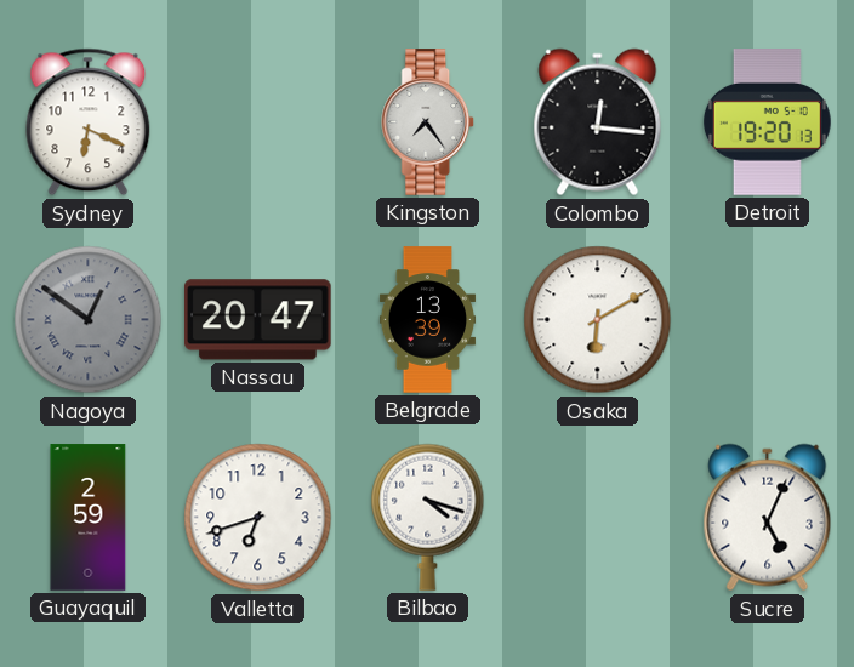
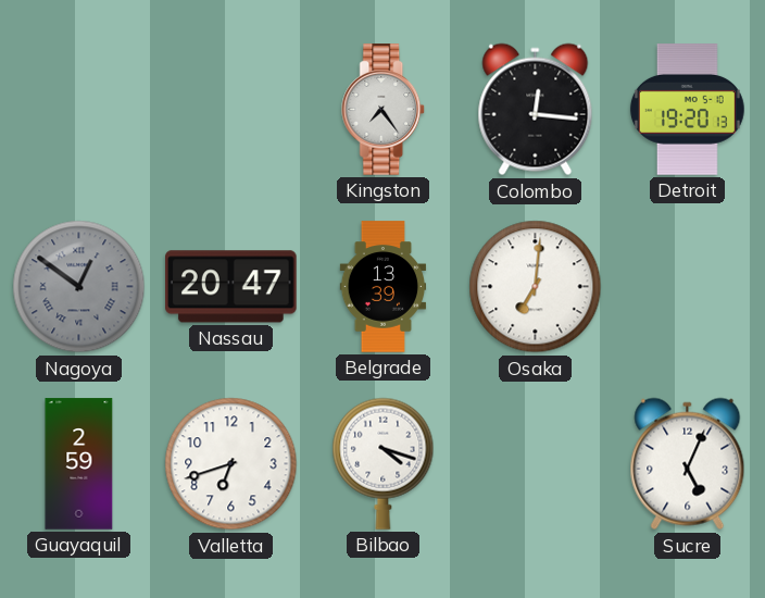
Sydney: 6:19 -> none
Osaka: 6:10 -> 7:01
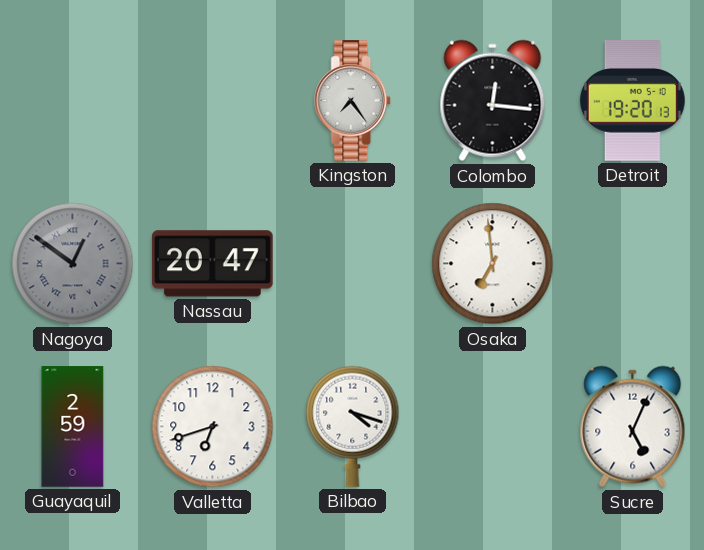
Belgrade: 13:39 -> none
Osaka: 7:01 -> 6:59
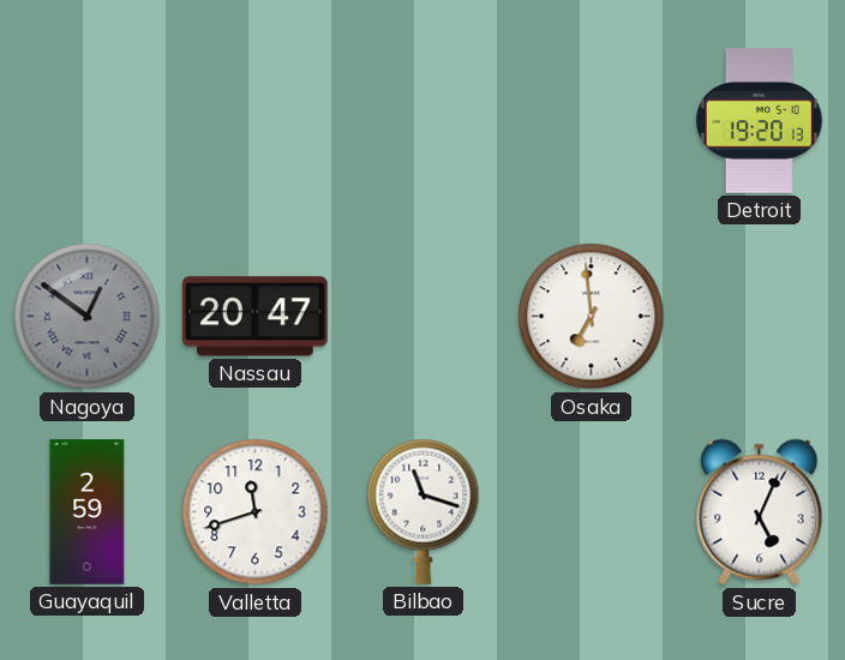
Kingston: 7:24 -> none
Colombo: 12:16 -> none
Valletta: 6:42 -> 11:42
Bilbao: 4:18 -> 11:18
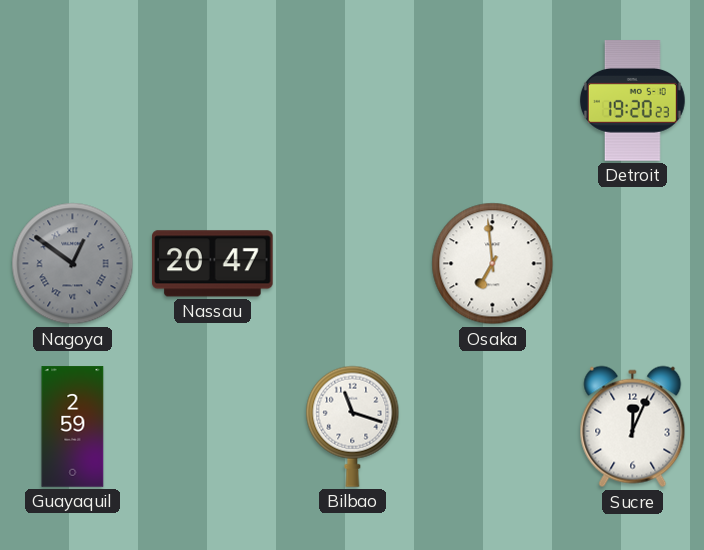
Detroit: 19:20:13 -> 19:20:23
Valletta: 11:42 -> none
Sucre: 5:04 -> 12:04
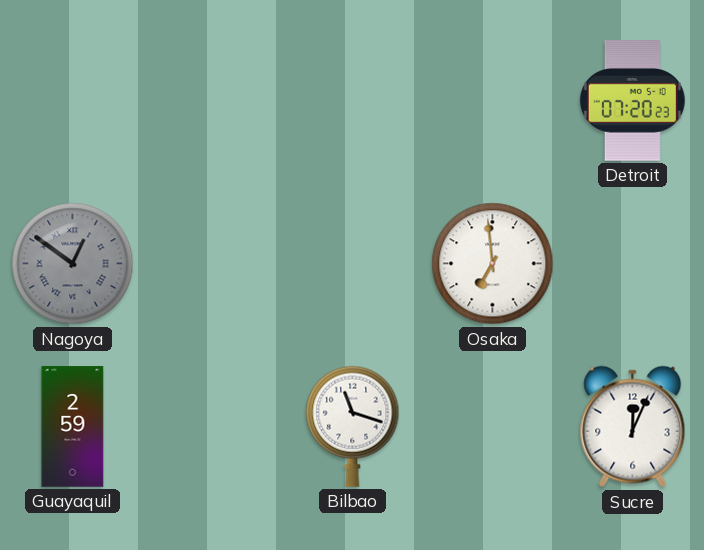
Detroit: 19:20 -> 07:20
Nassau: 20:47 -> none
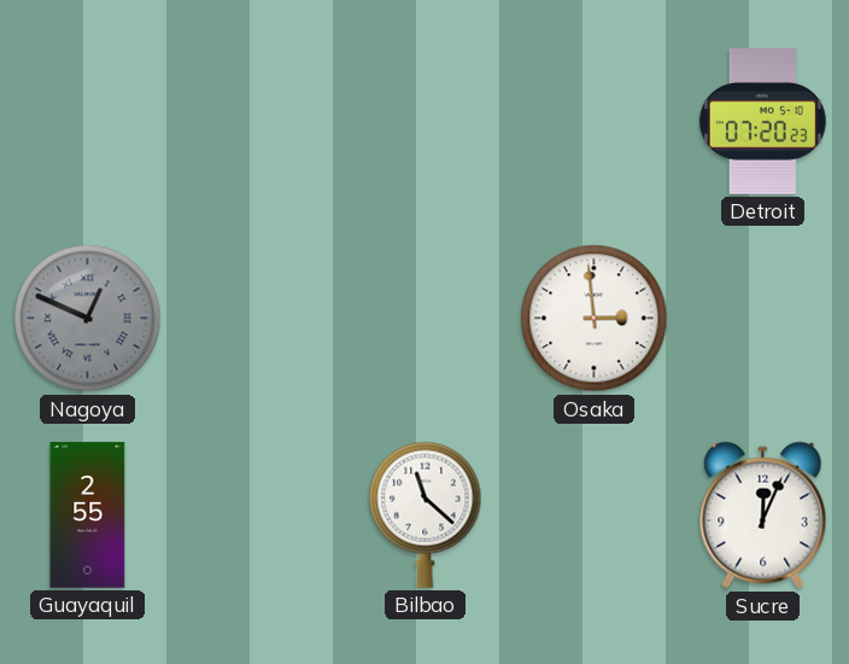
Nagoya: 12:51 -> 12:49
Osaka: 6:59 -> 2:59
Guayaquil: 2:59 -> 2:55
Bilbao: 11:18 -> 11:22
